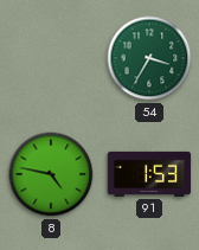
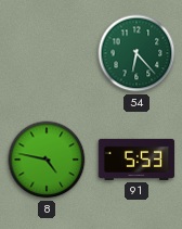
54: 3:35 -> 6:23
91: 1:53 -> 5:53
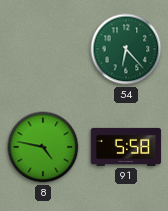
91: 5:53 -> 5:58
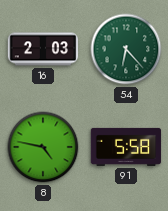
16: none -> 2:03
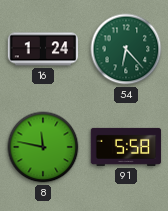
16: 2:03 -> 1:24
8: 4:47 -> 11:47
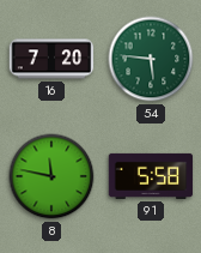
16: 1:24 -> 7:20
54: 6:23 -> 5:46
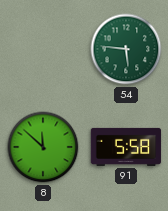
16: 7:20 -> none
8: 11:47 -> 11:52
